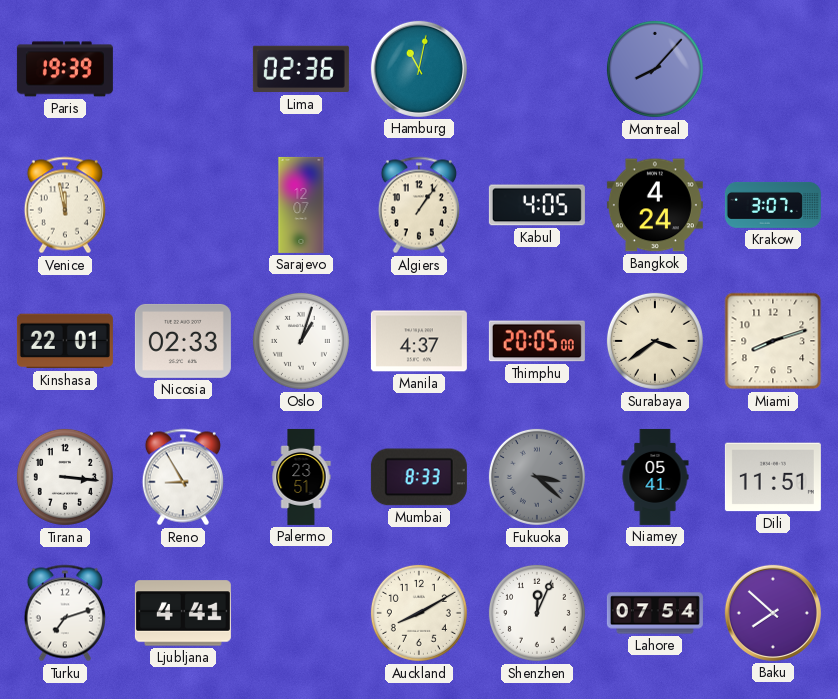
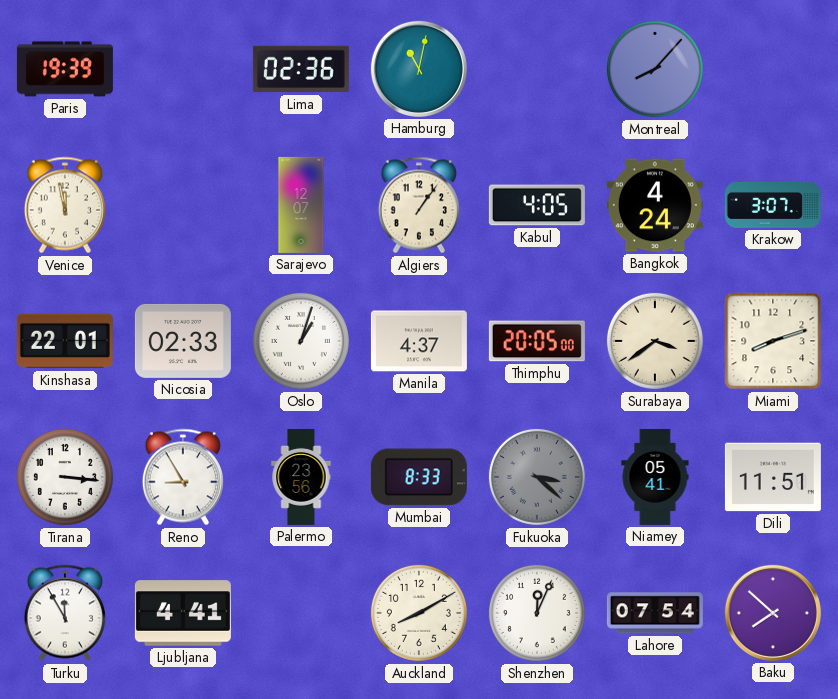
Palermo: 23:51 -> 23:56
Turku: 7:12 -> 11:55
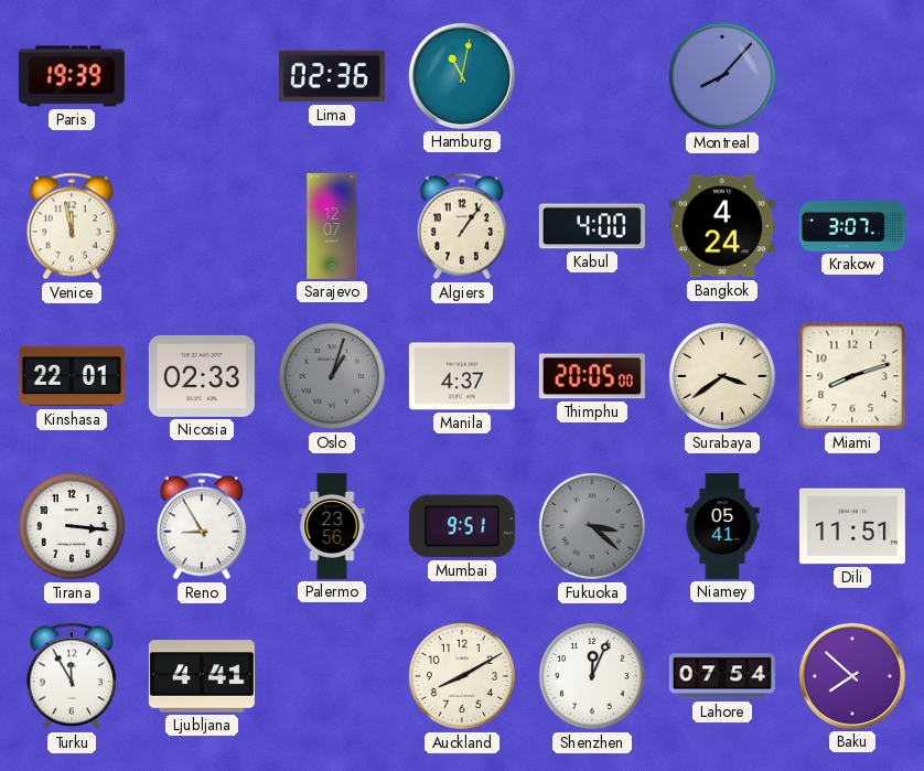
Kabul: 4:05 -> 4:00
Oslo dial: white -> grey
Mumbai: 8:33 -> 9:51
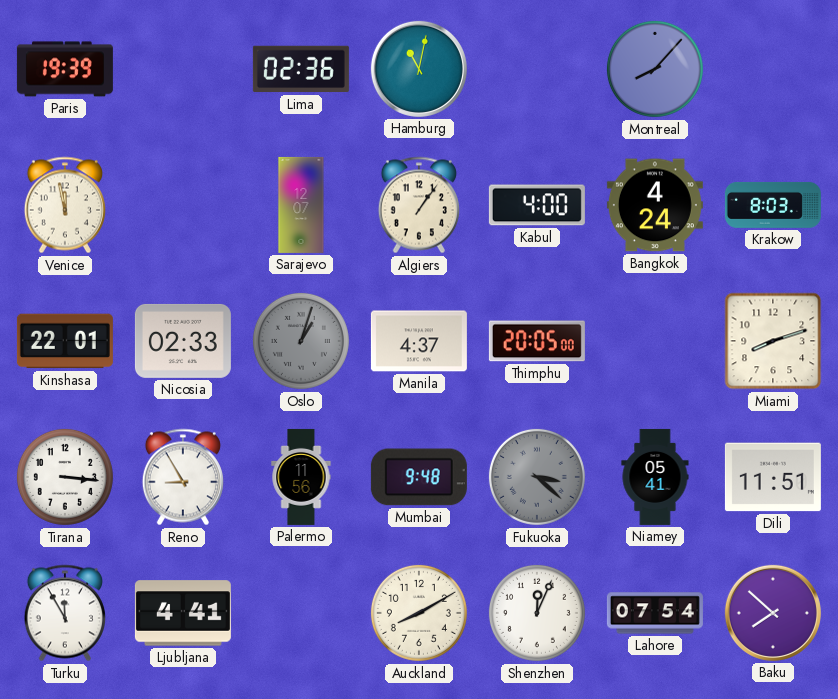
Krakow: 3:07 -> 8:03
Surabaya: 3:39 -> none
Palermo: 23:56 -> 11:56
Mumbai: 9:51 -> 9:48
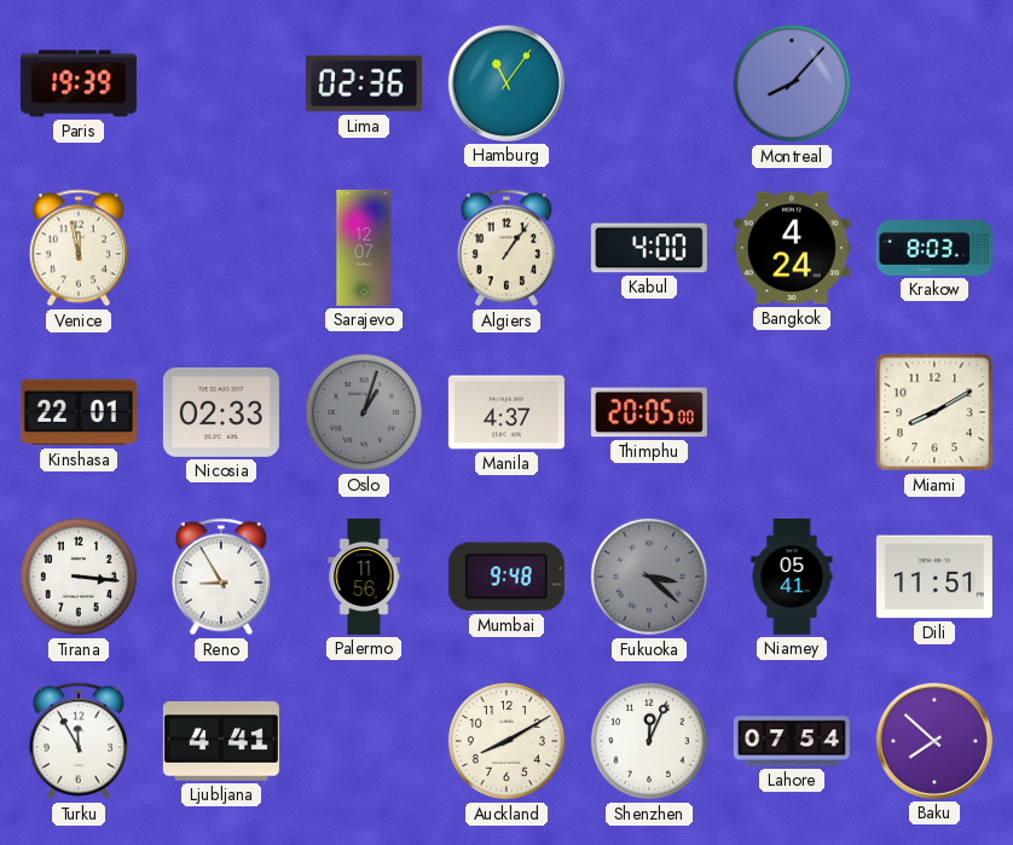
Hamburg: 11:02 -> 11:06
Miami: 8:12 -> 8:10
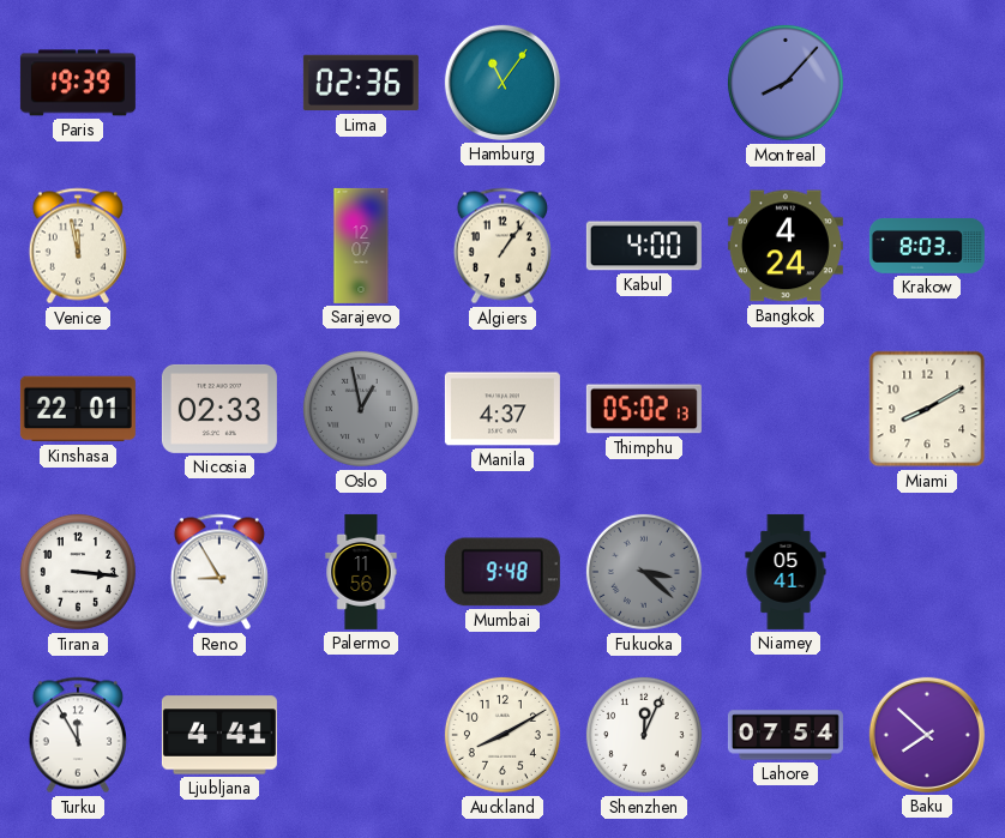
Oslo: 1:03 -> 12:58
Thimphu: 20:05 -> 05:02
Dili: 11:51 -> none
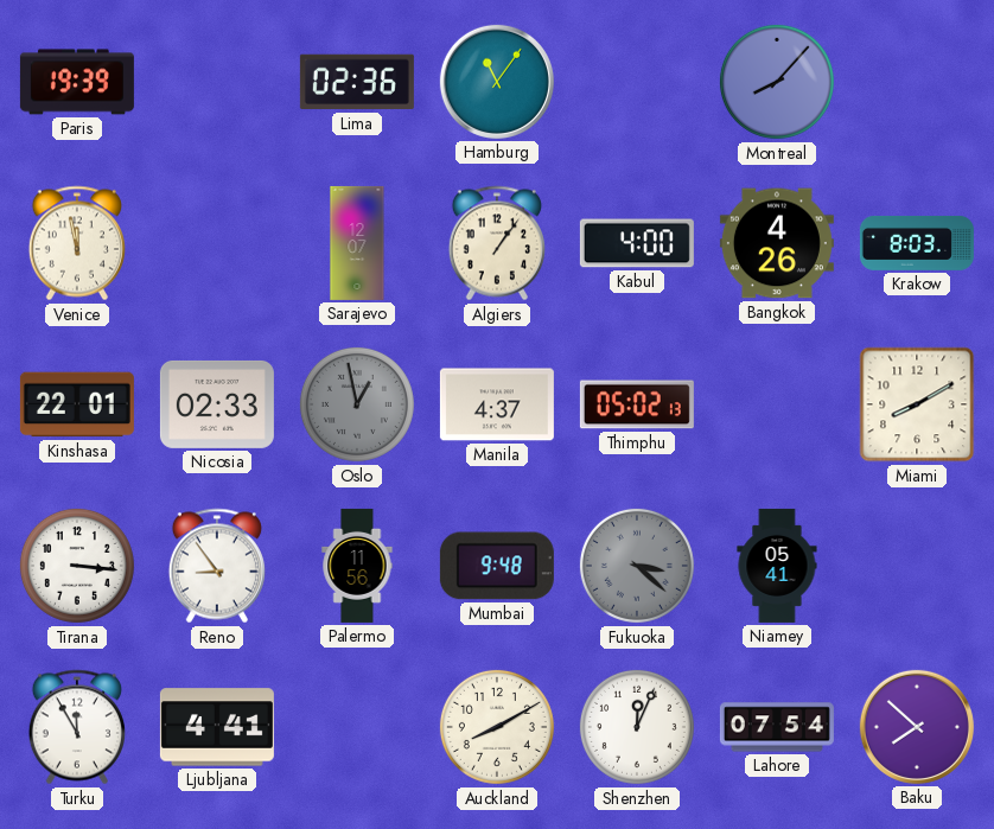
Bangkok: 4:24 -> 4:26
Reno: 8:55 -> 8:54
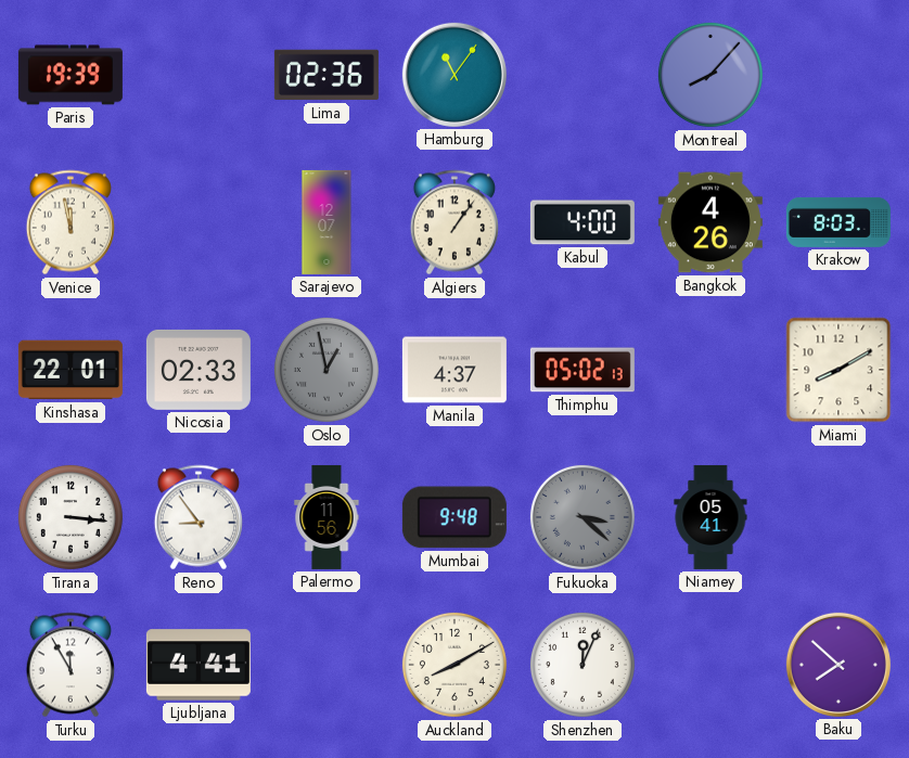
Lahore: 07:54 -> none
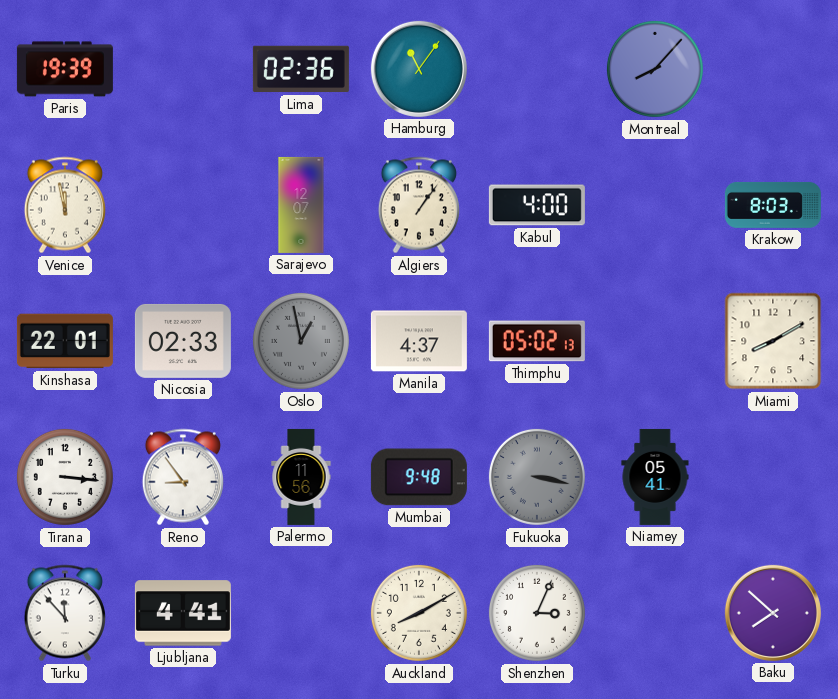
Bangkok: 4:26 -> none
Fukuoka: 3:22 -> 3:17
Turku: 11:55 -> 11:53
Shenzhen: 12:04 -> 3:04
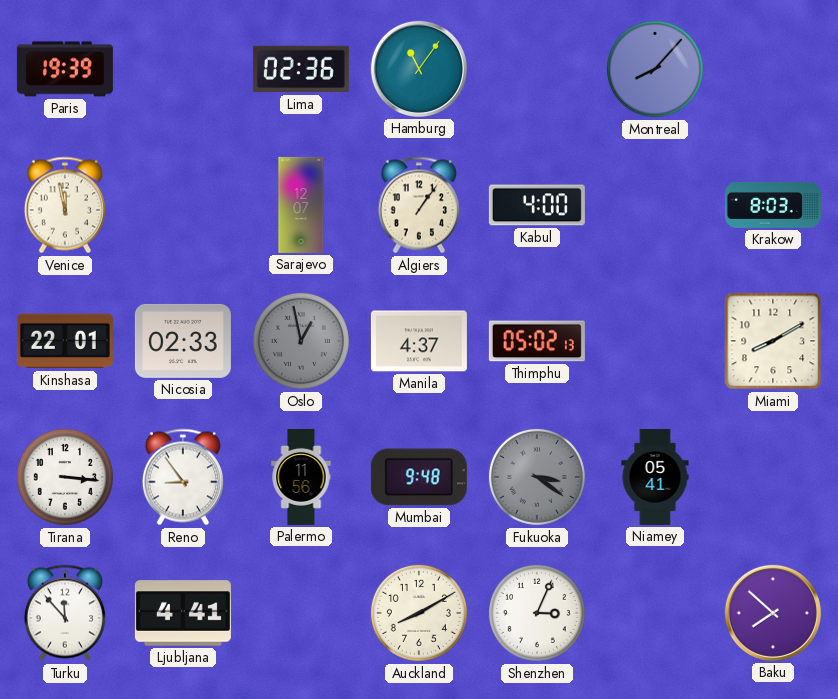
Fukuoka: 3:17 -> 3:21
